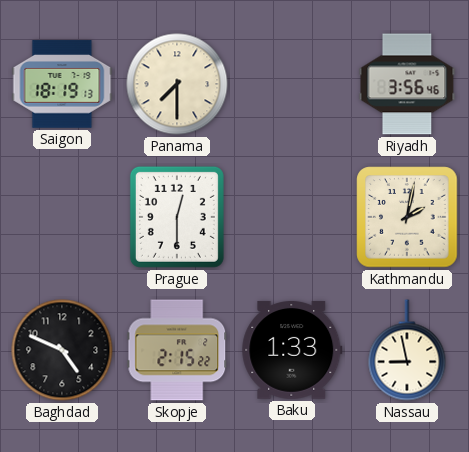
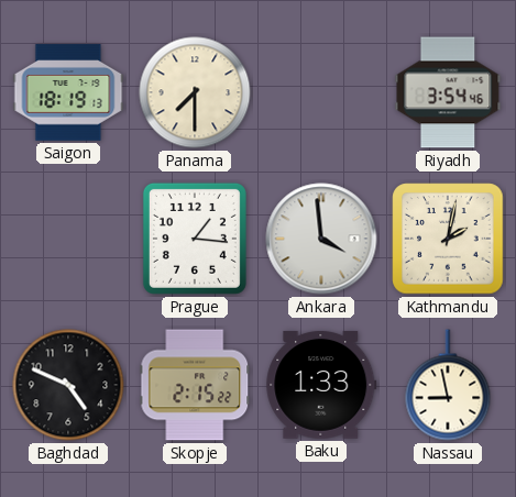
Riyadh: 3:56 -> 3:54
Prague: 12:30 -> 1:16
Ankara: none -> 3:59
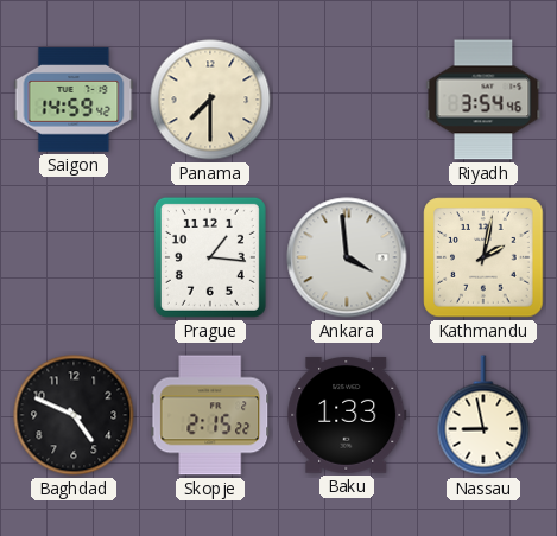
Saigon: 18:19 -> 14:59
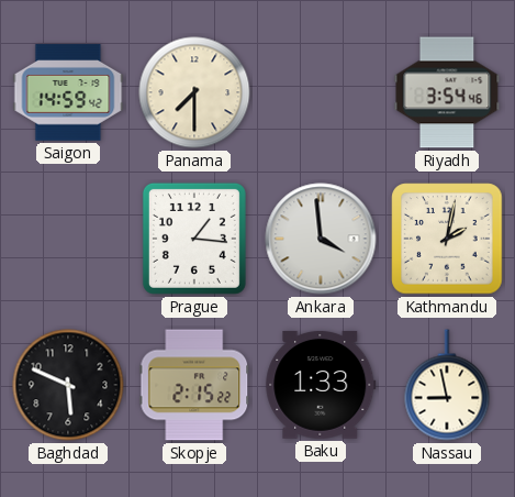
Baghdad: 4:49 -> 5:49
